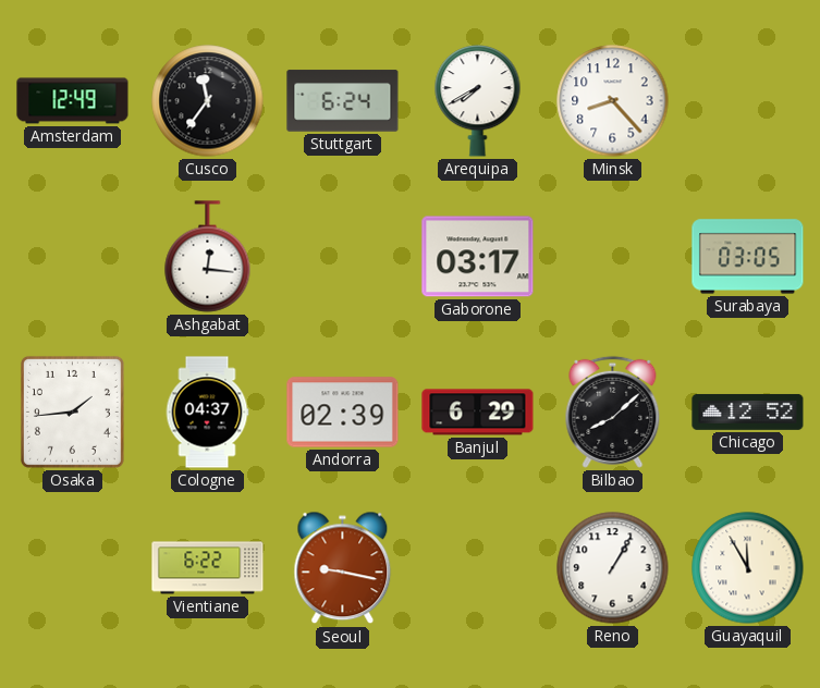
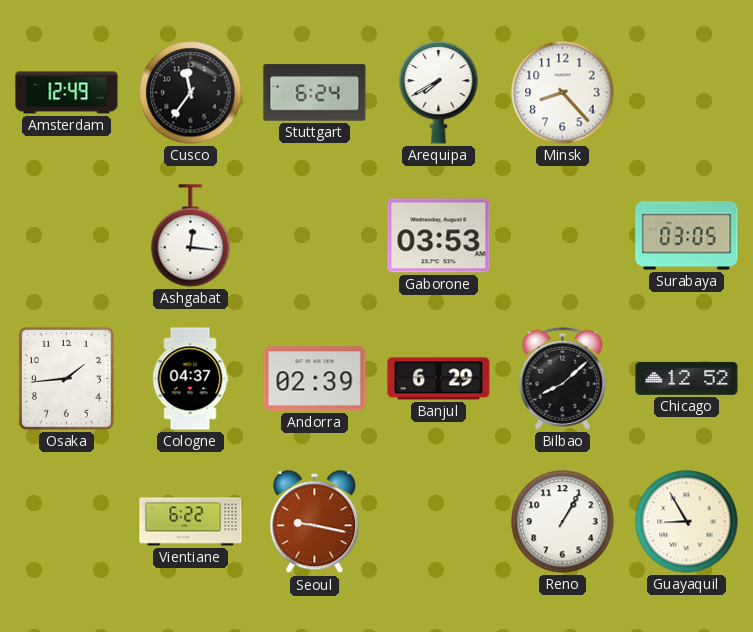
Gaborone: 03:17 -> 03:53
Guayaquil: 11:55 -> 8:55
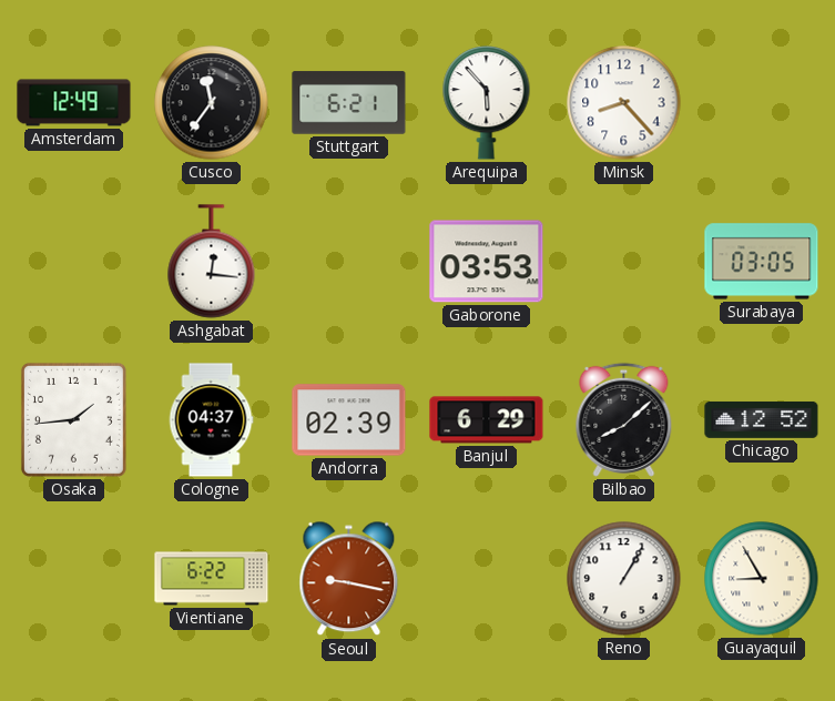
Stuttgart: 6:24 -> 6:21
Arequipa: 7:40 -> 5:53
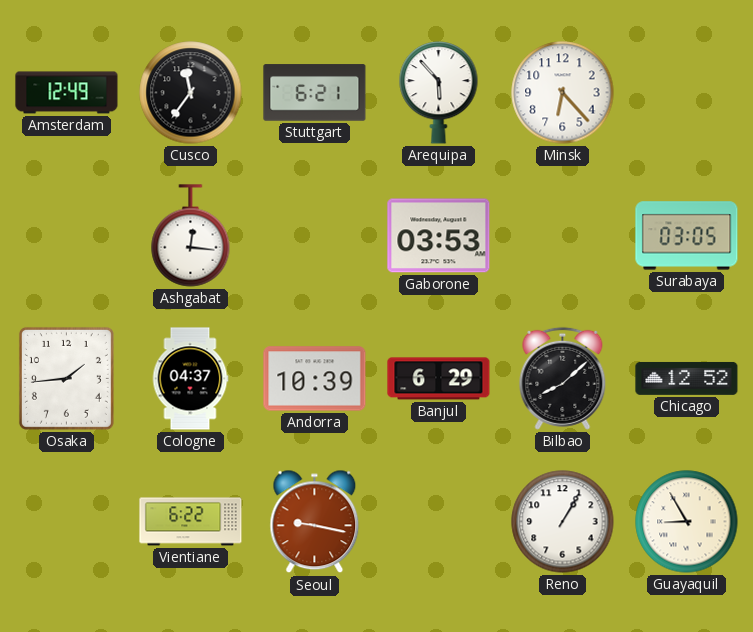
Minsk: 8:23 -> 6:23
Andorra: 02:39 -> 10:39
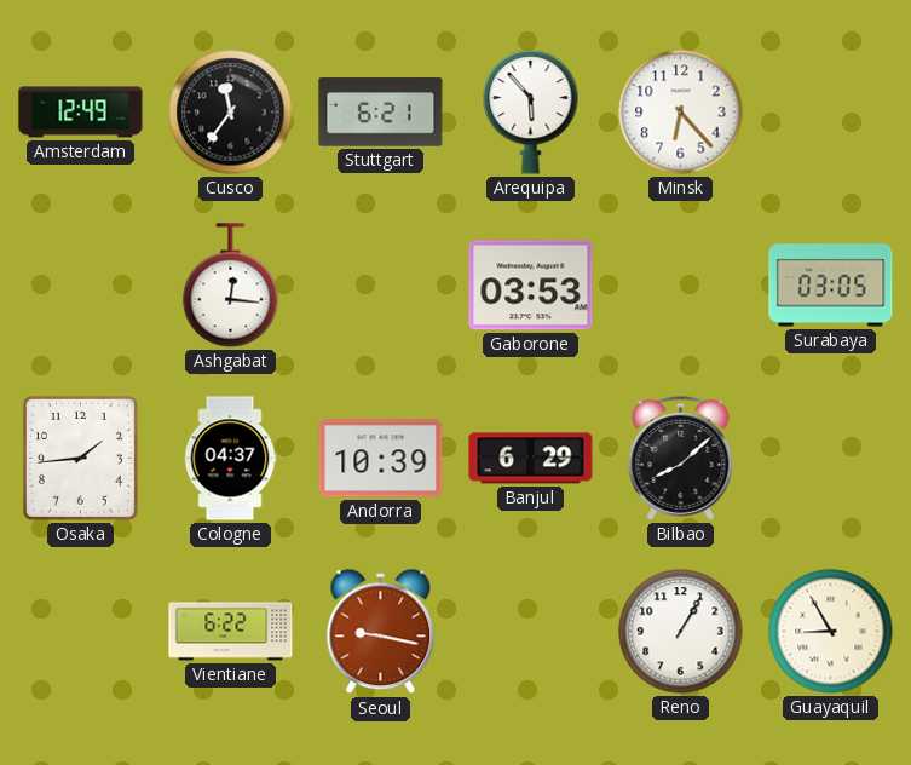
Chicago: 12:52 -> none
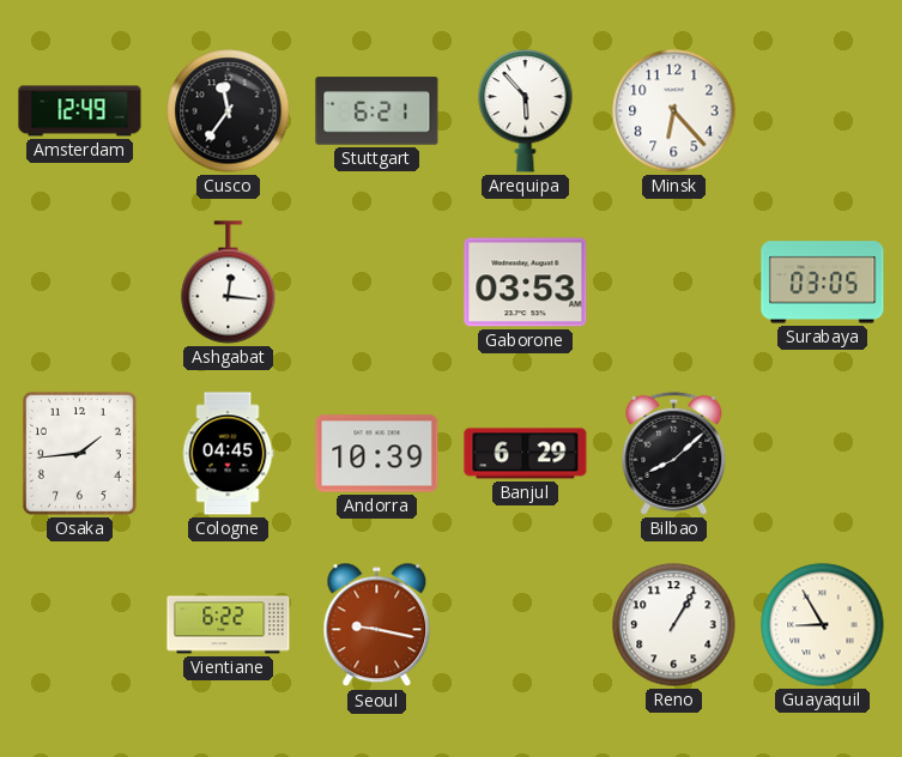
Cologne: 04:37 -> 04:45
